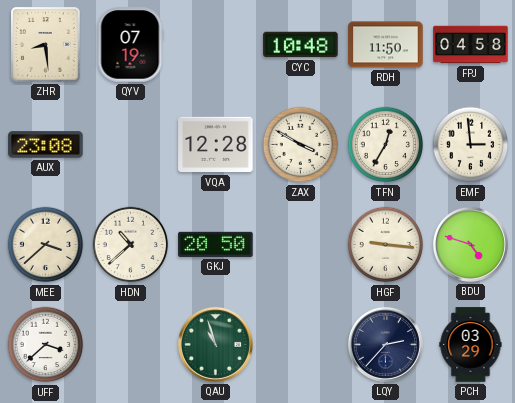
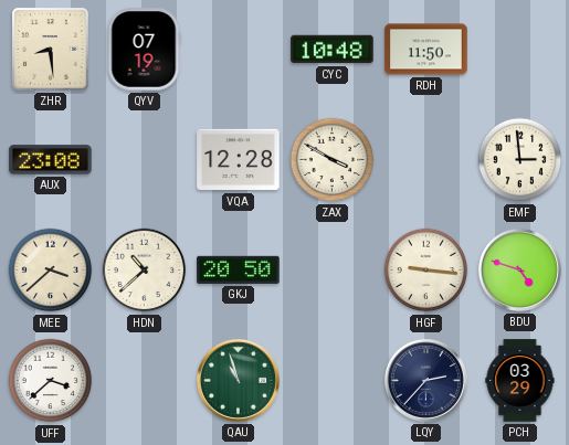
FPJ: 04:58 -> none
TFN: 12:35 -> none
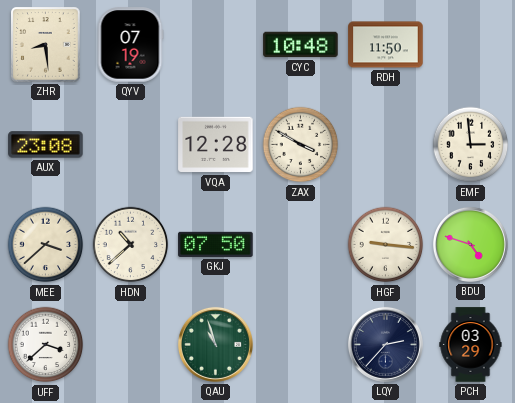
GKJ: 20:50 -> 07:50
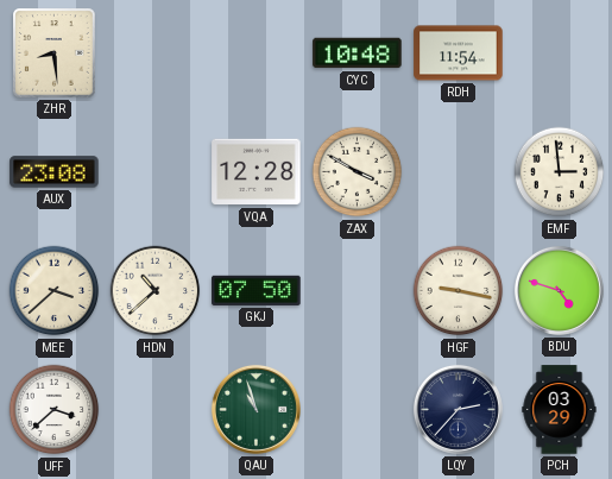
QYV: 07:19 -> none
RDH: 11:50 -> 11:54
HGF: 9:16 -> 9:17
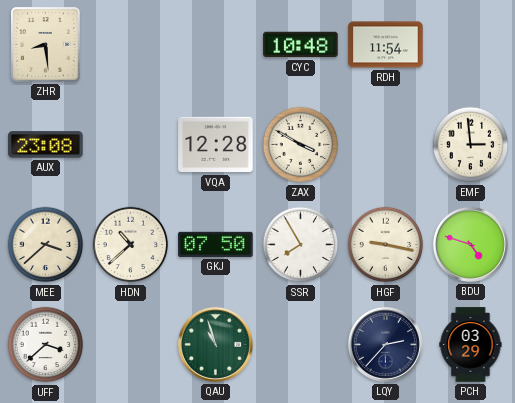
SSR: none -> 7:55
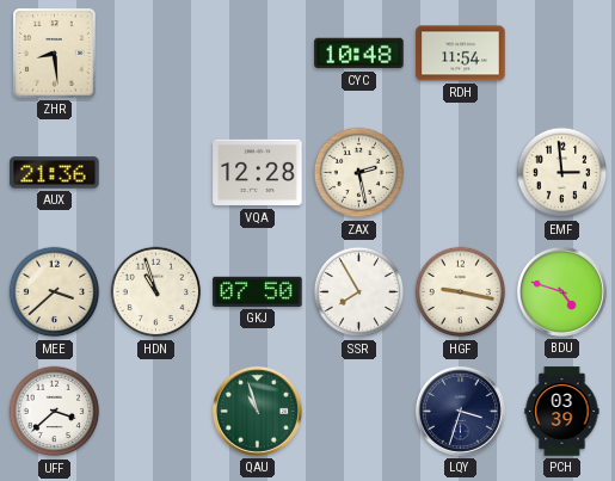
AUX: 23:08 -> 21:36
ZAX: 3:50 -> 2:28
HDN: 10:38 -> 10:57
LQY: 2:37 -> 3:33
PCH: 03:29 -> 03:39
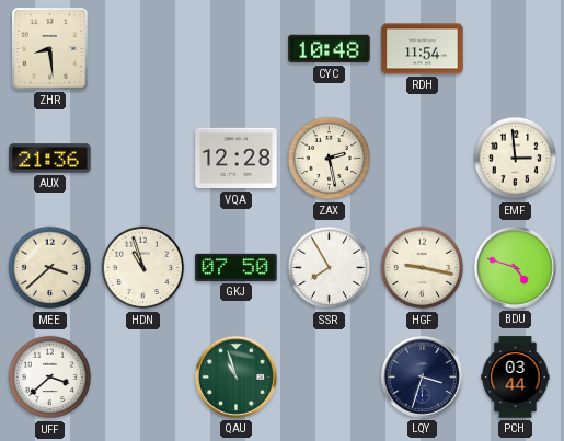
PCH: 03:39 -> 03:44
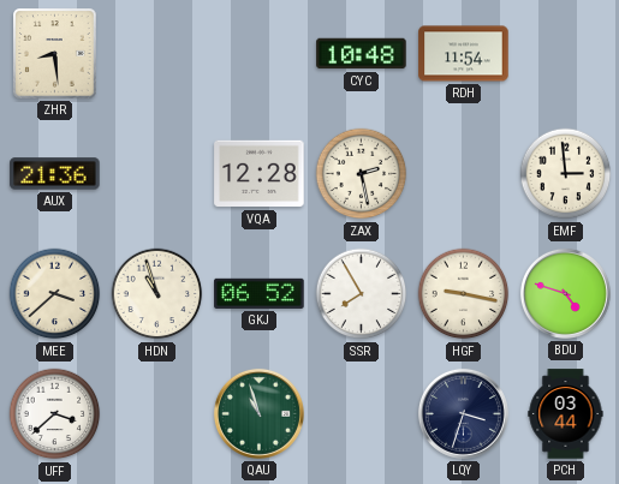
GKJ: 07:50 -> 06:52
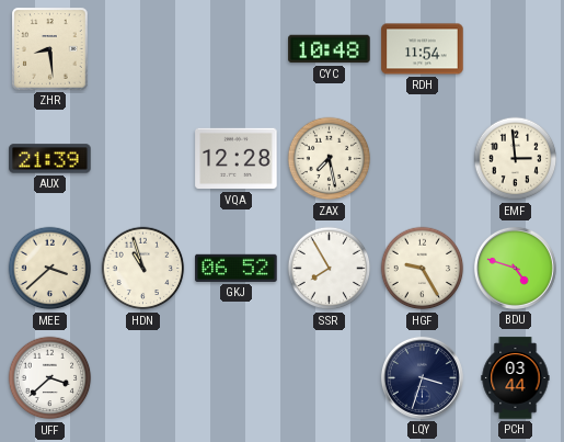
AUX: 21:36 -> 21:39
ZAX: 2:28 -> 7:28
HGF: 9:17 -> 9:25
QAU: 10:57 -> none
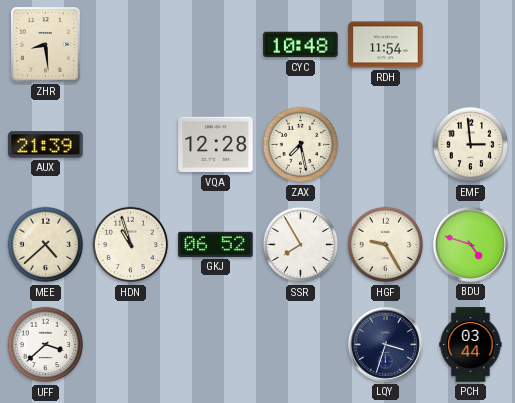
MEE: 3:38 -> 4:38
